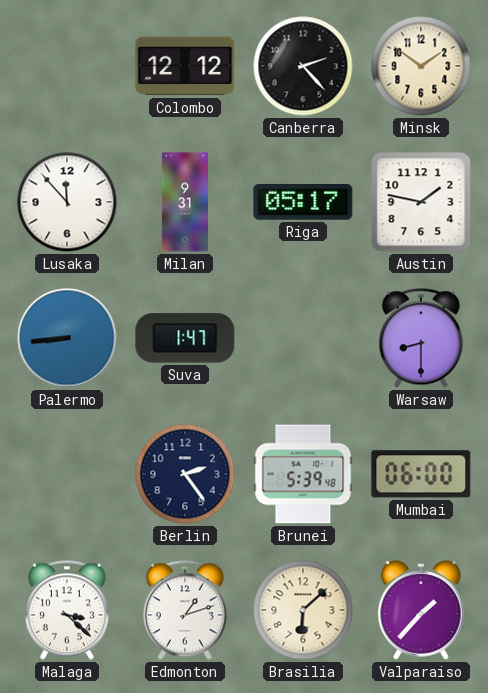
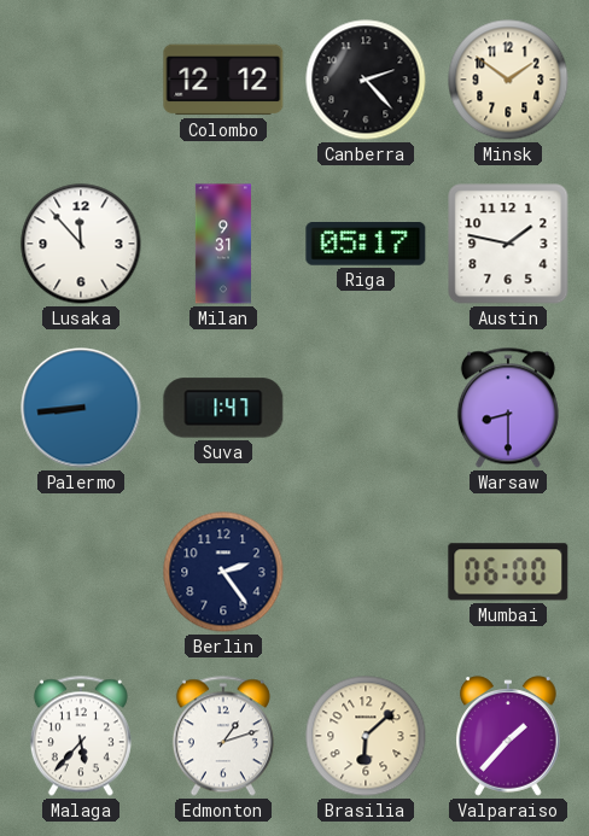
Brunei: 5:39 -> none
Malaga: 3:22 -> 5:37
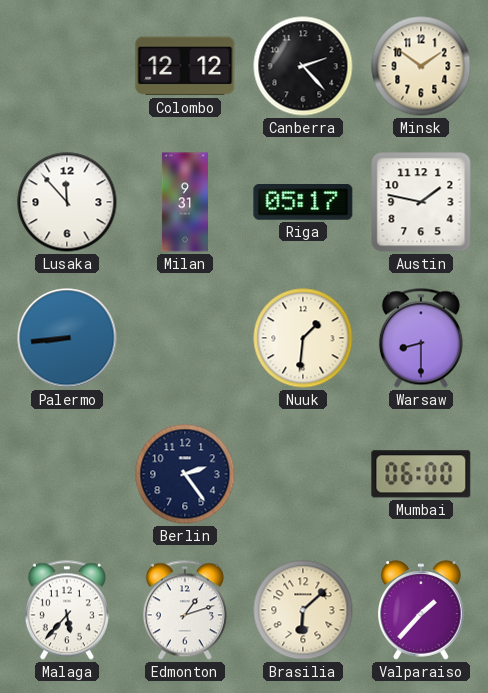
Suva: 1:47 -> none
Nuuk: none -> 1:31
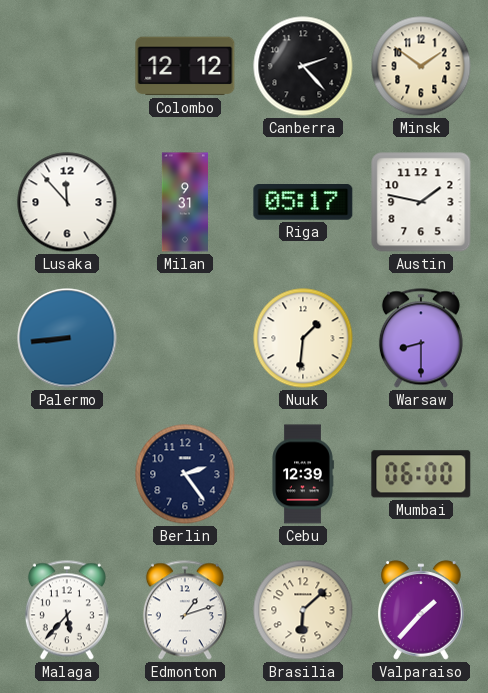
Cebu: none -> 12:39
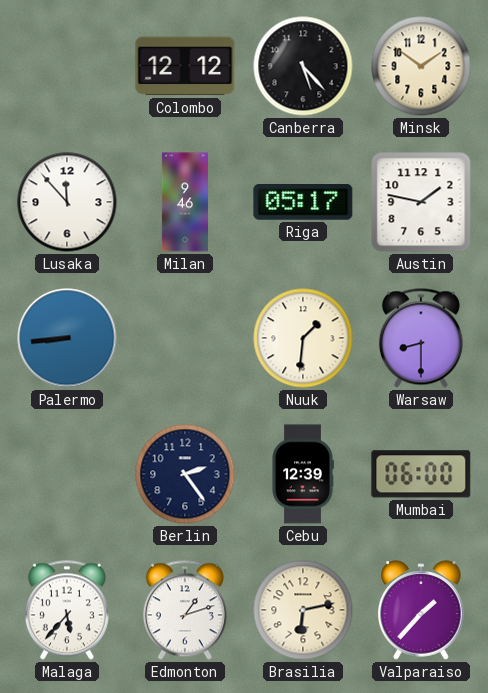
Canberra: 2:23 -> 5:23
Milan: 9:31 -> 9:46
Brasilia: 6:08 -> 6:13
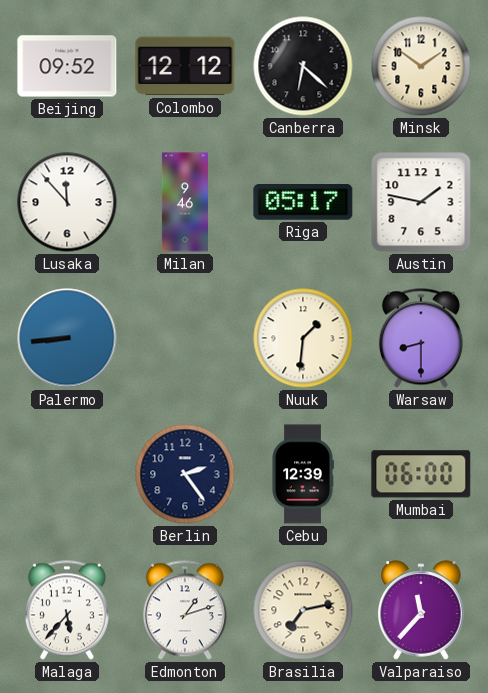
Beijing: none -> 09:52
Canberra: 5:23 -> 6:22
Brasilia: 6:13 -> 7:13
Valparaiso: 1:37 -> 11:37
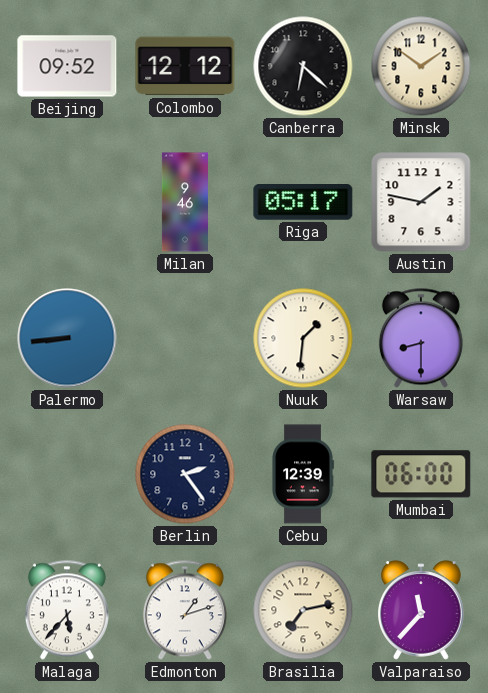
Lusaka: 11:53 -> none
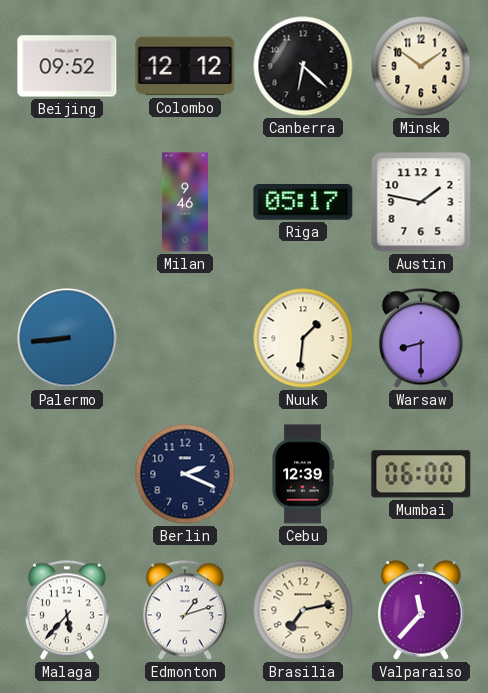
Berlin: 2:24 -> 2:19
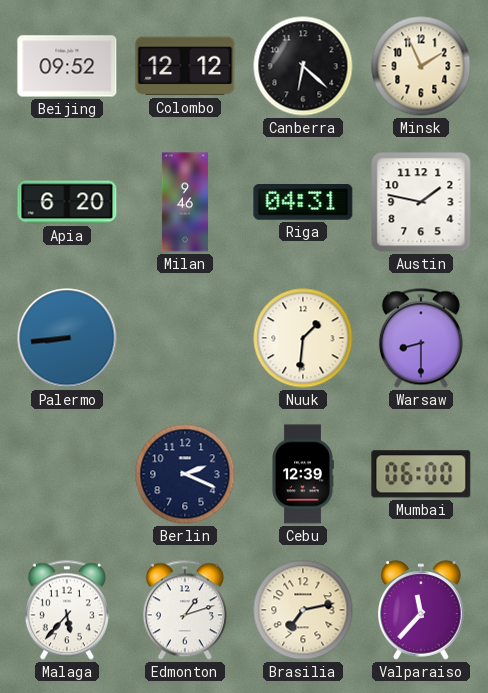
Minsk: 1:51 -> 1:56
Apia: none -> 6:20
Riga: 05:17 -> 04:31
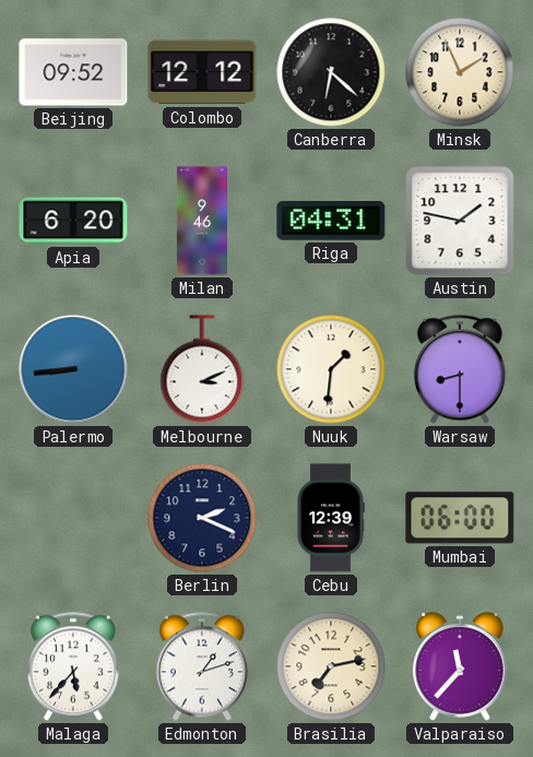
Melbourne: none -> 3:11
